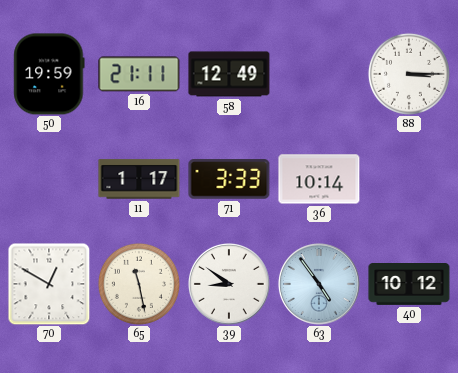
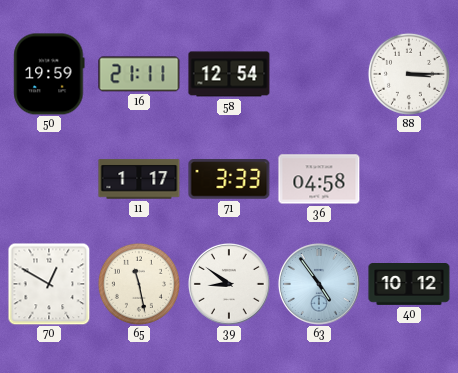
58: 12:49 -> 12:54
36: 10:14 -> 04:58
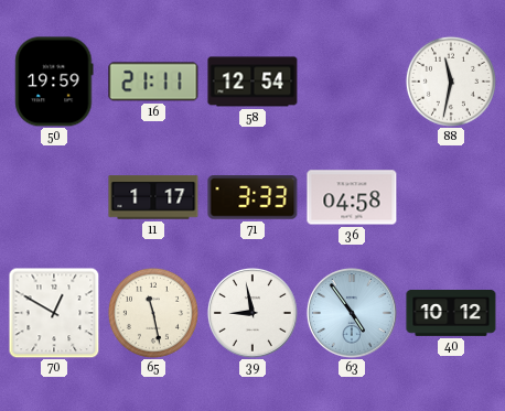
88: 3:15 -> 11:32
39: 8:51 -> 8:58
